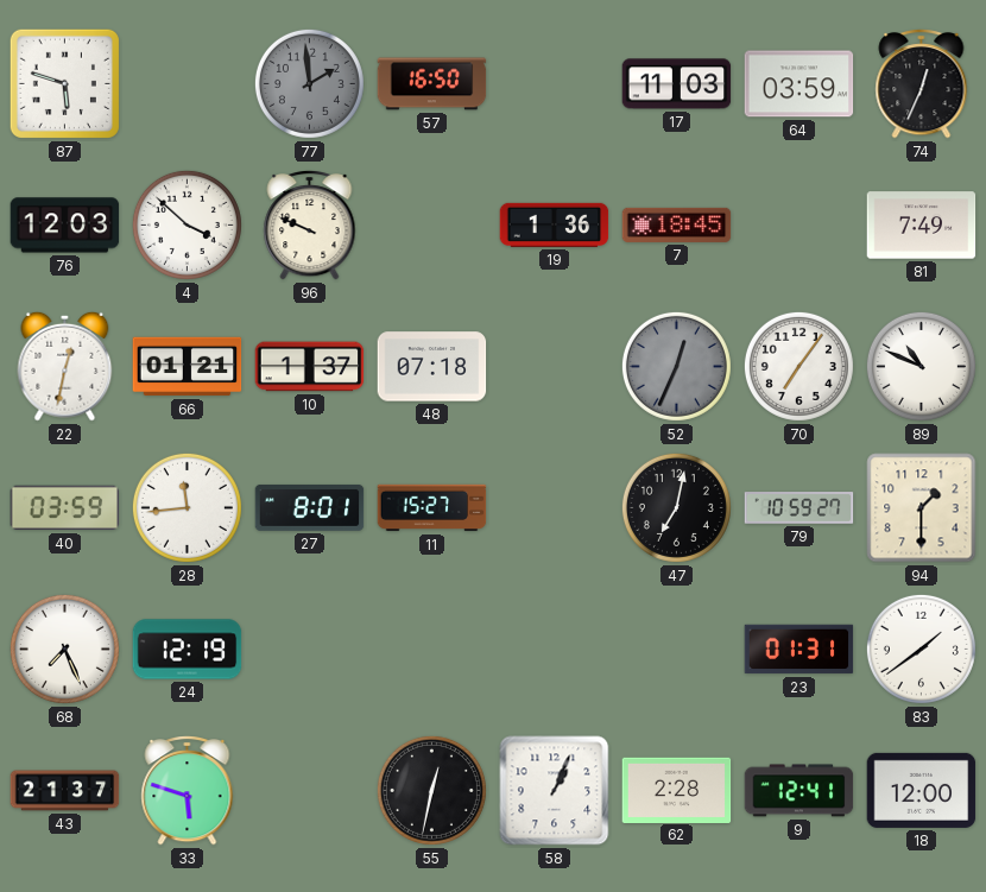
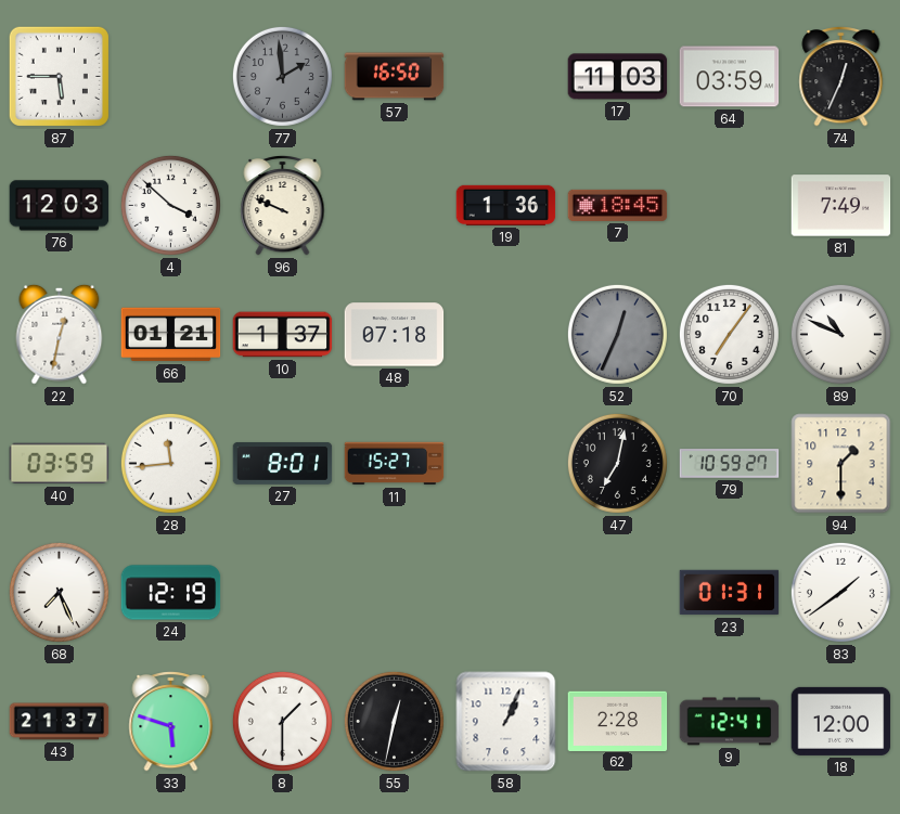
87: 5:48 -> 5:45
8: none -> 1:30
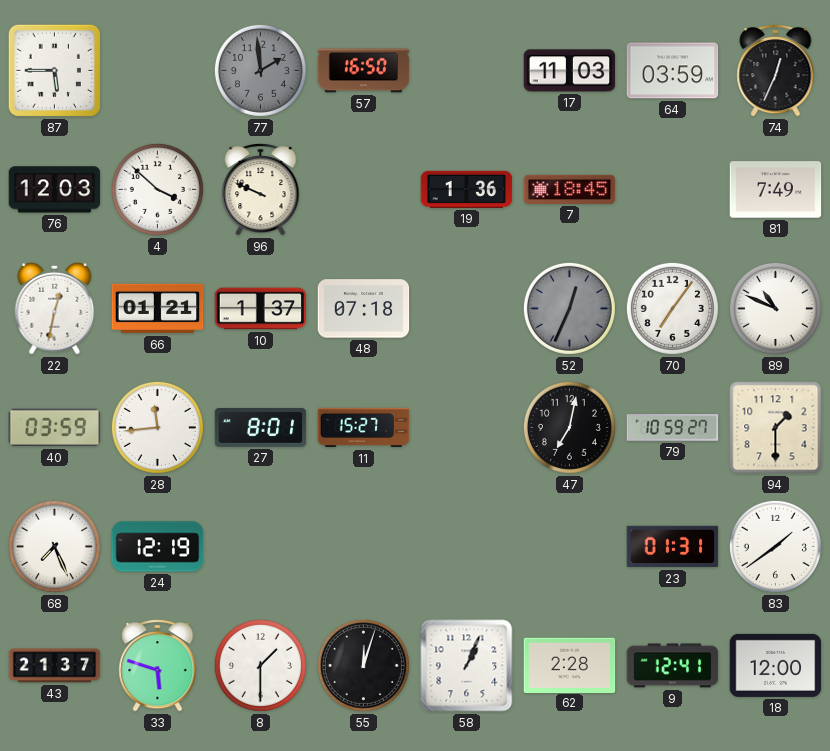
55: 12:32 -> 12:03
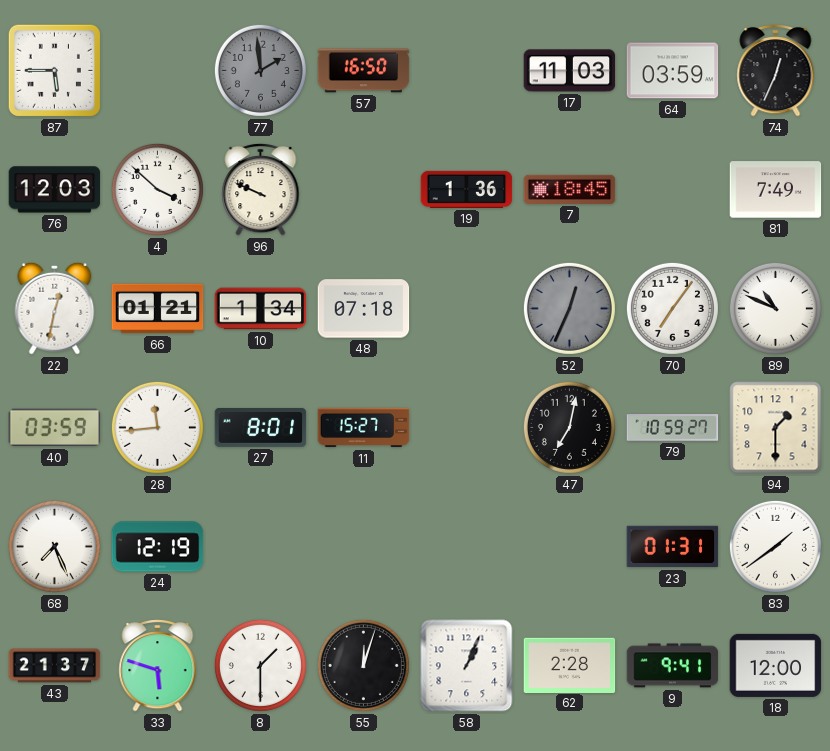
10: 1:37 -> 1:34
9: 12:41 -> 9:41
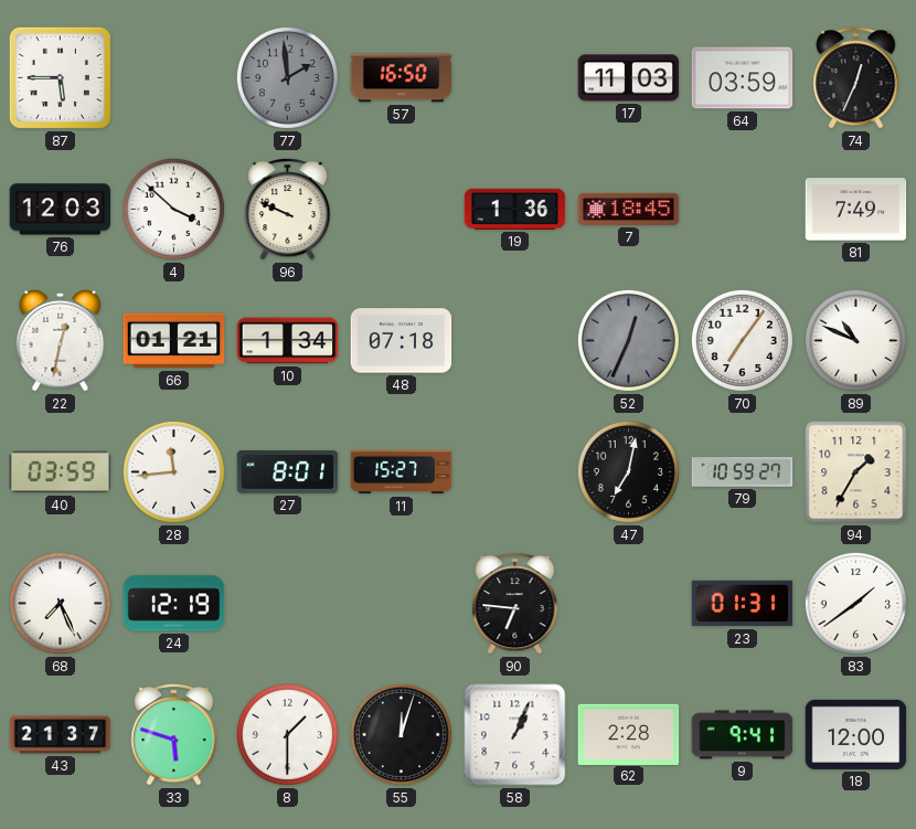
94: 1:30 -> 1:35
90: none -> 6:46
